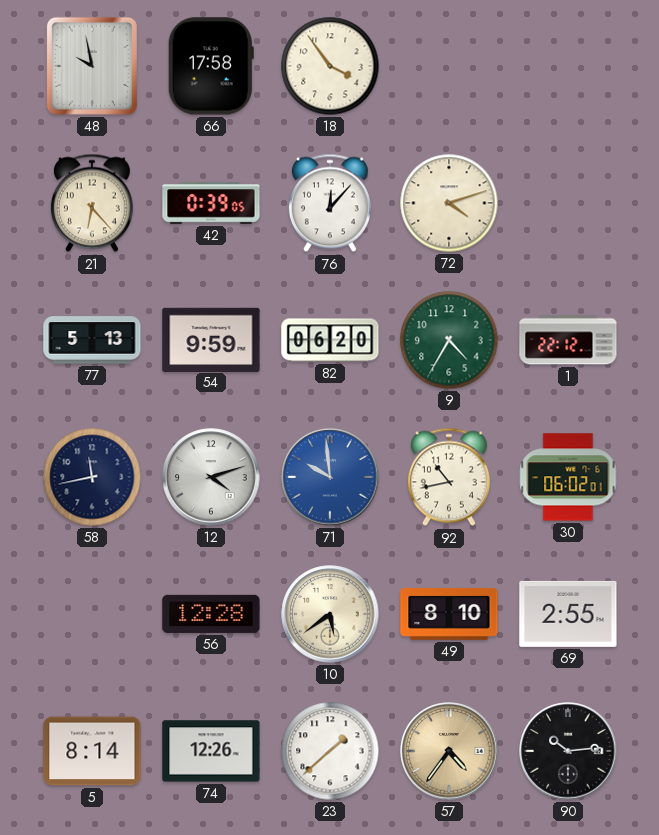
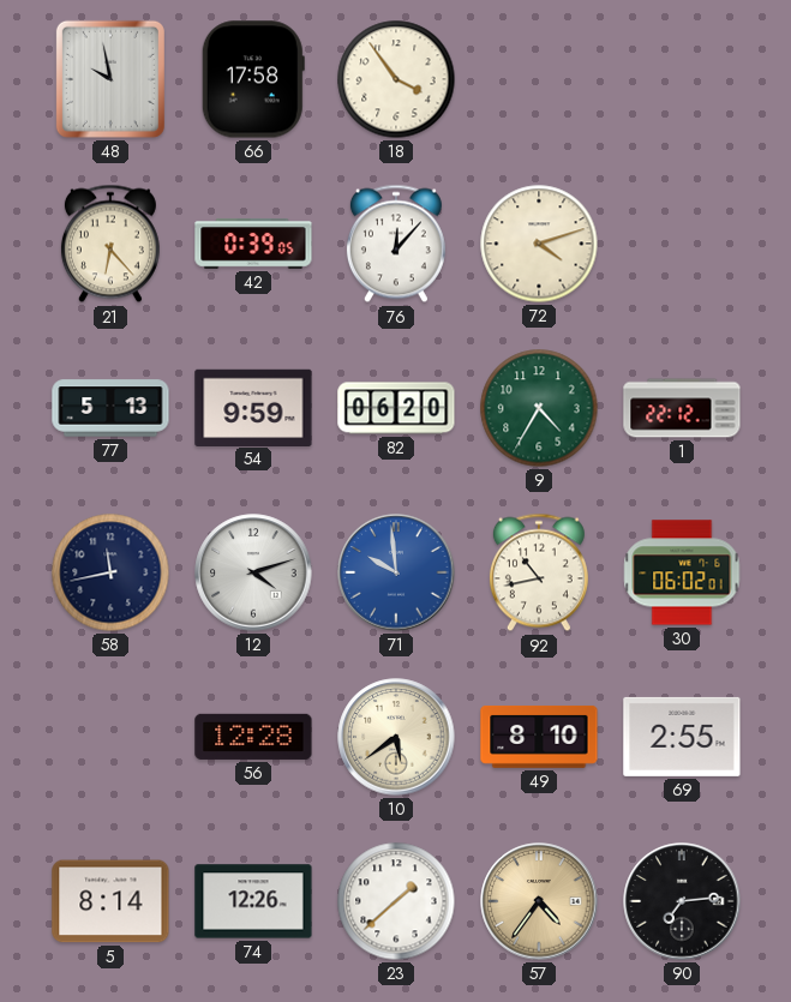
90: 10:14 -> 7:14
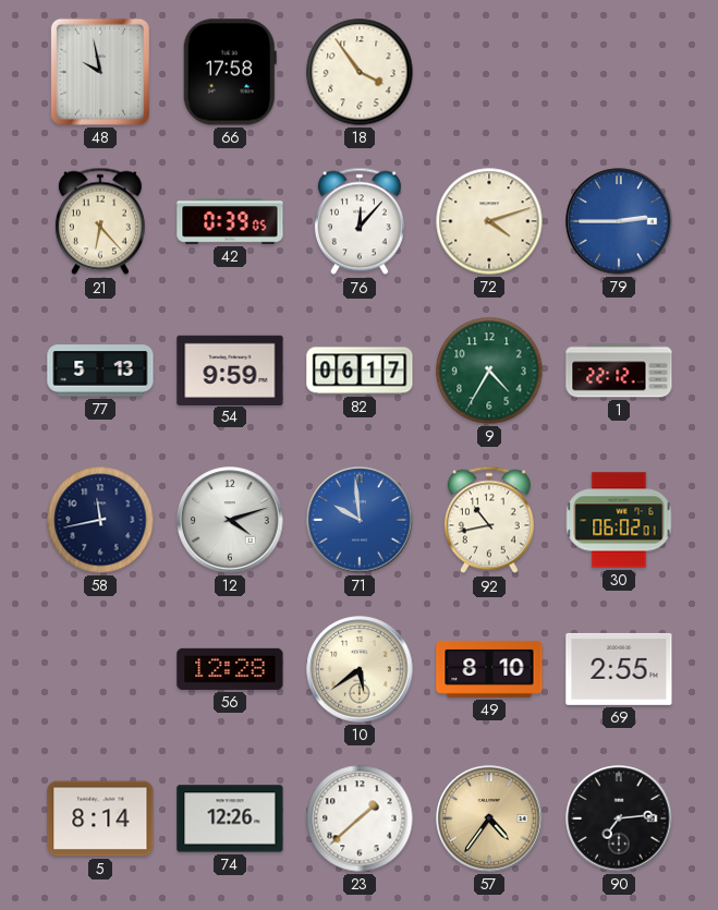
79: none -> 2:45
82: 06:20 -> 06:17
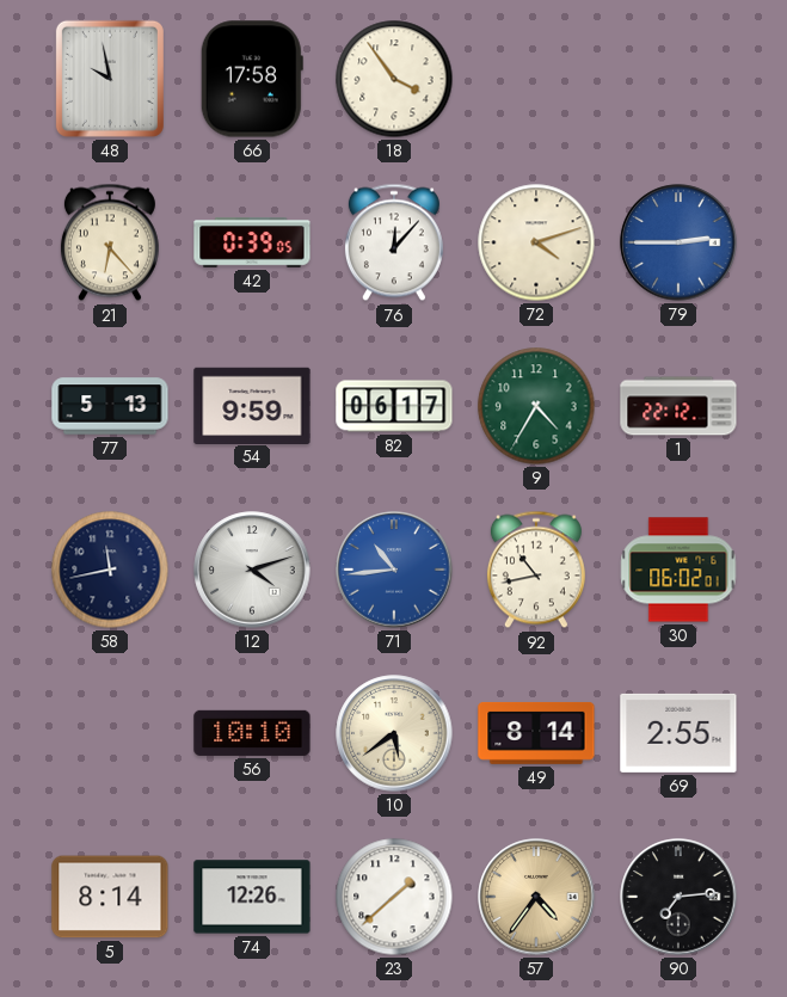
71: 9:59 -> 10:44
56: 12:28 -> 10:10
49: 8:10 -> 8:14
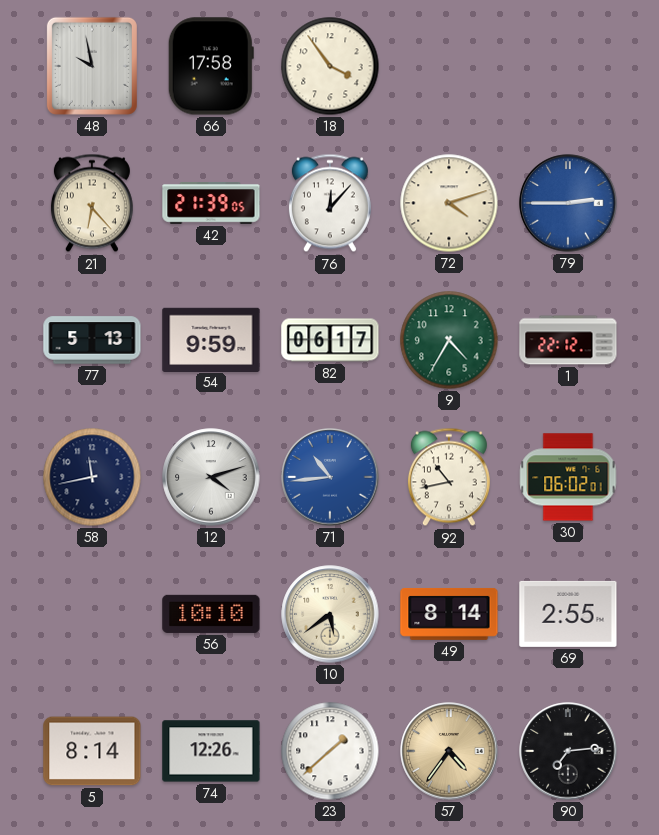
42: 0:39 -> 21:39
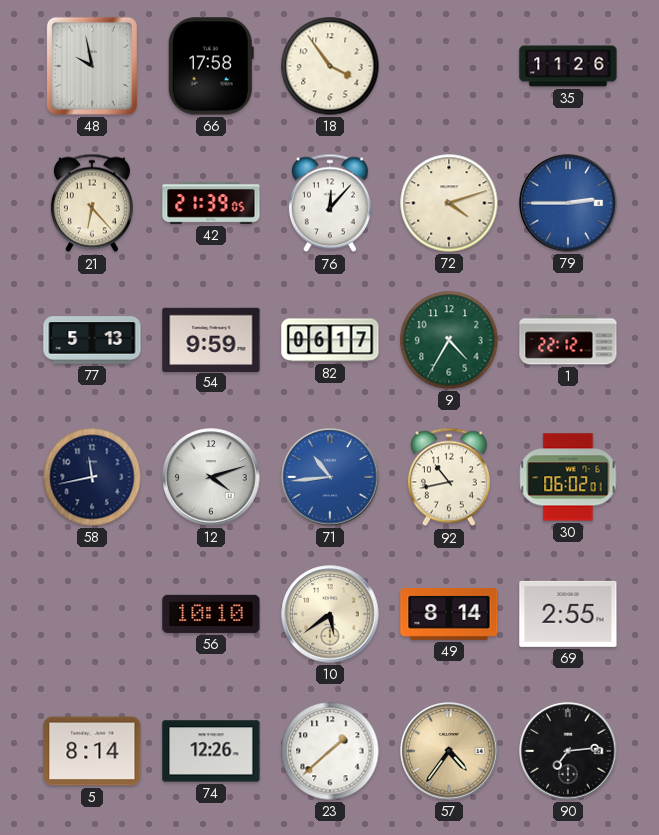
35: none -> 11:26
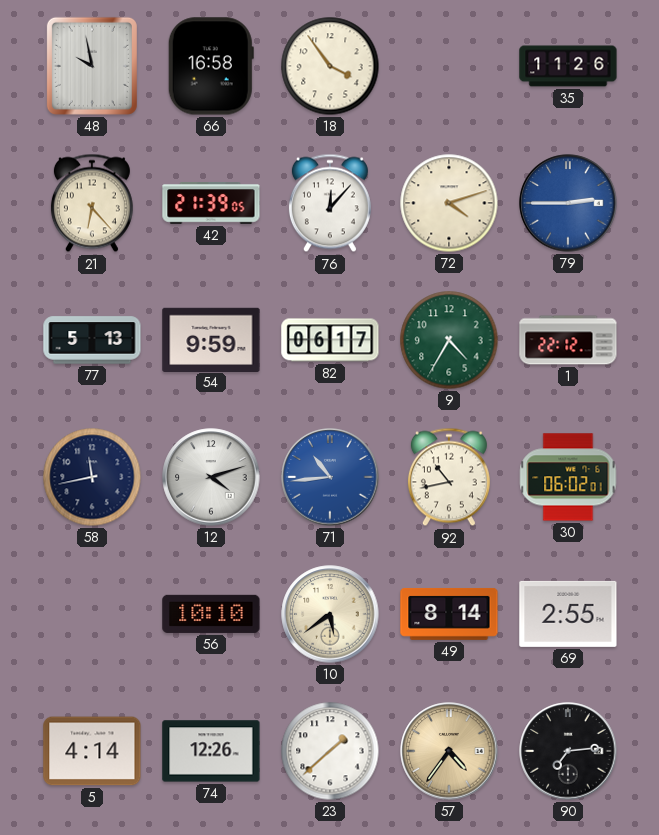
66: 17:58 -> 16:58
5: 8:14 -> 4:14
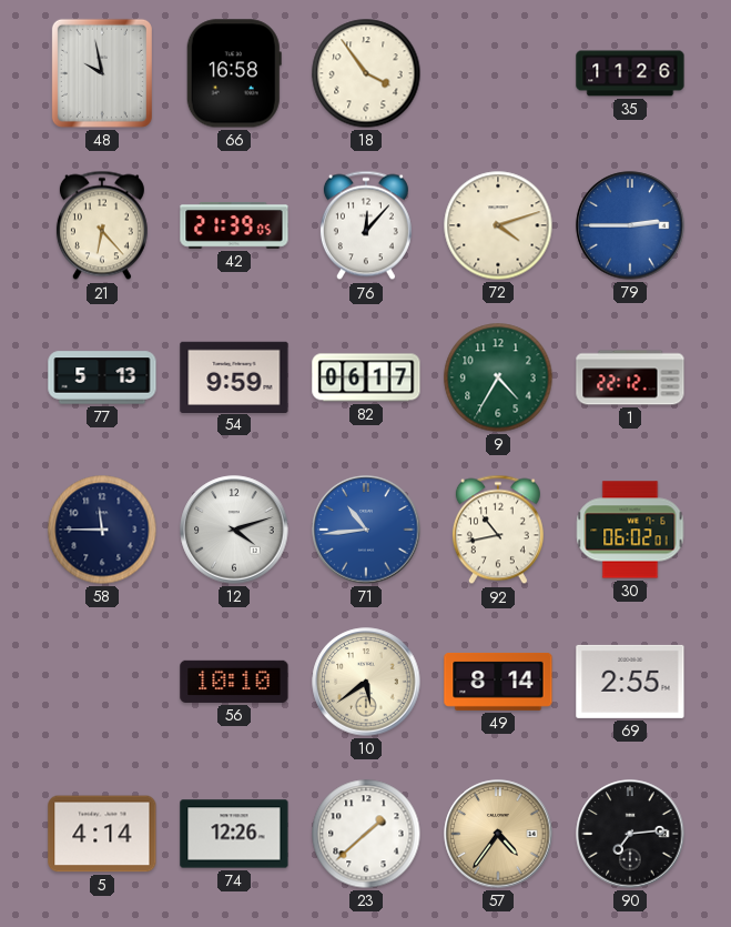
58: 11:43 -> 11:45
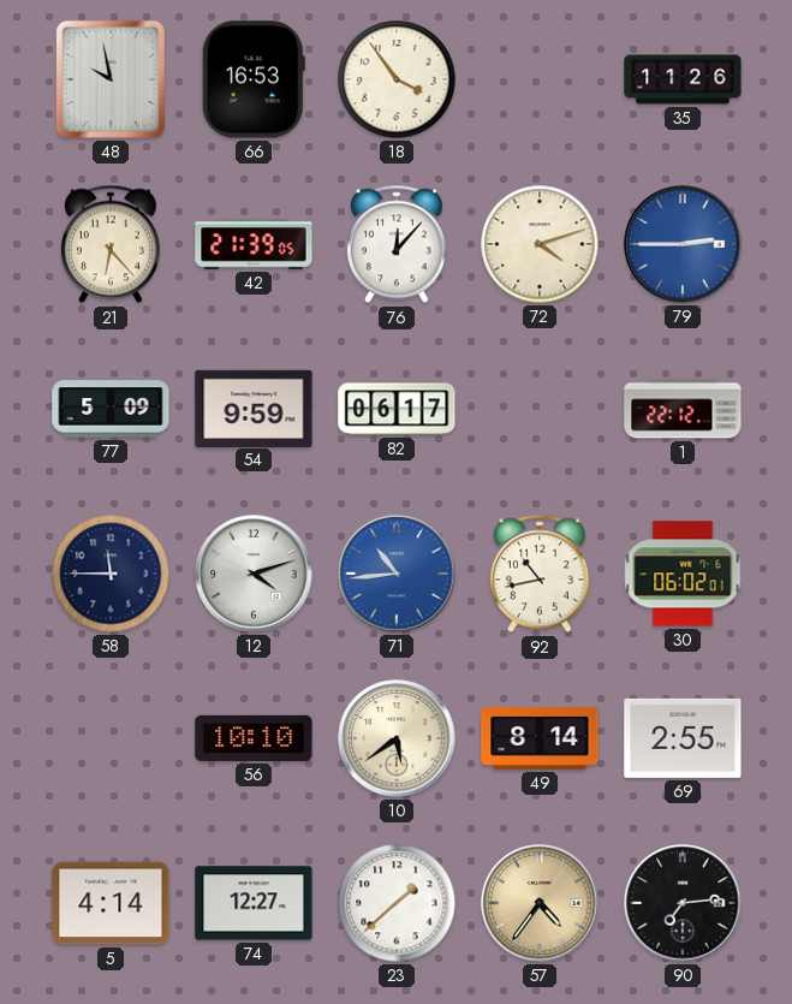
66: 16:58 -> 16:53
77: 5:13 -> 5:09
9: 4:35 -> none
74: 12:26 -> 12:27
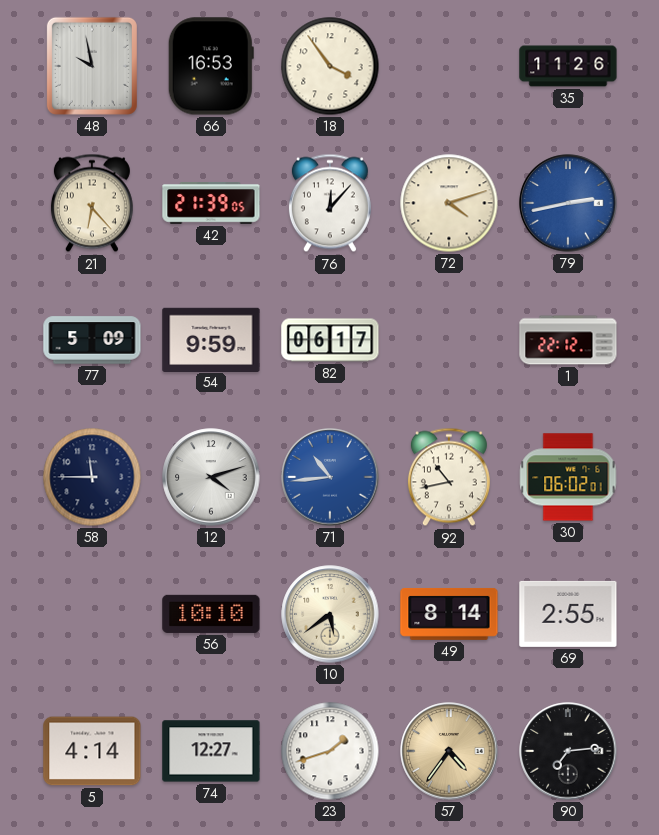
79: 2:45 -> 2:43
23: 1:38 -> 1:42
